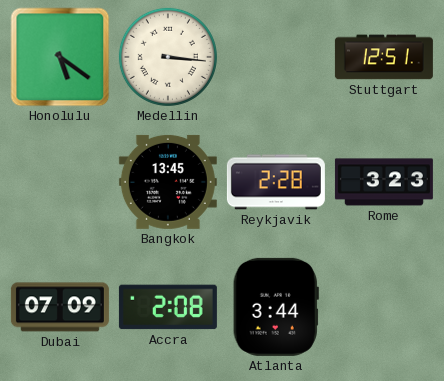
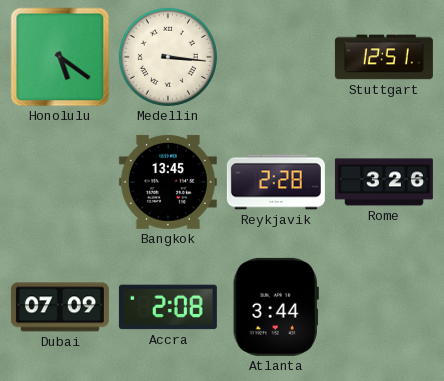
Rome: 3:23 -> 3:26
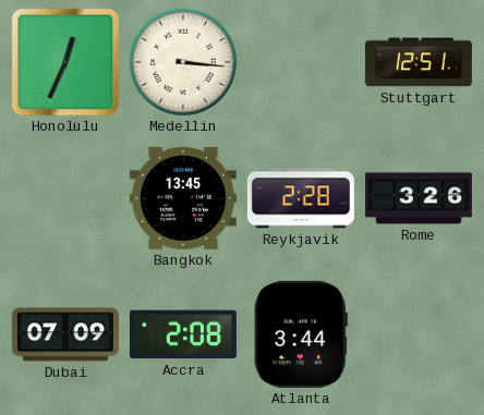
Honolulu: 5:21 -> 12:34
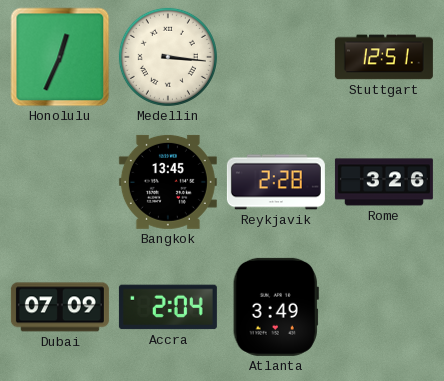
Accra: 2:08 -> 2:04
Atlanta: 3:44 -> 3:49
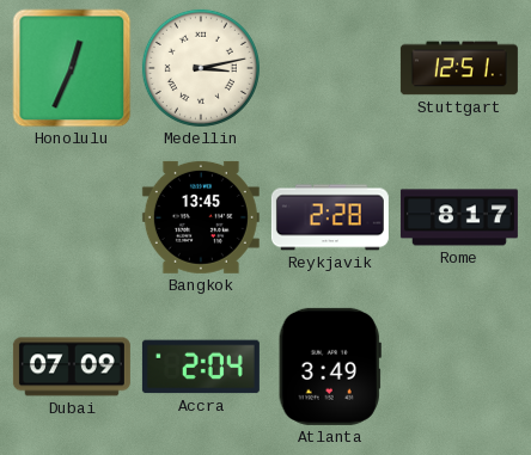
Medellin: 3:16 -> 3:13
Rome: 3:26 -> 8:17
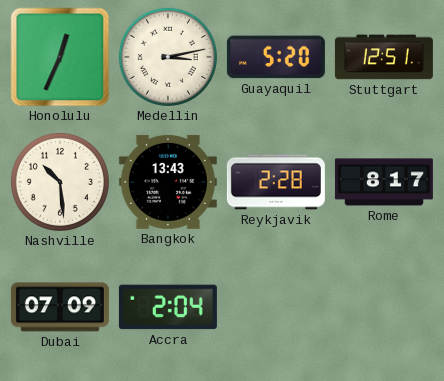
Guayaquil: none -> 5:20
Nashville: none -> 10:29
Bangkok: 13:45 -> 13:43
Atlanta: 3:49 -> none
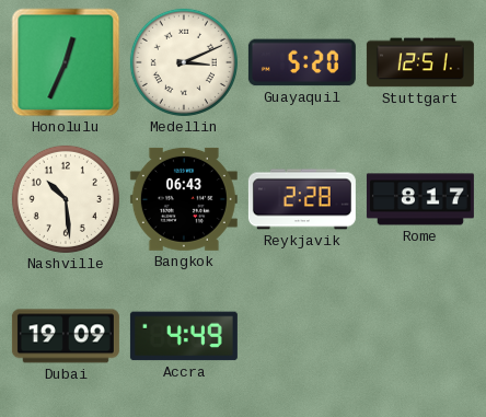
Medellin: 3:13 -> 3:11
Bangkok: 13:43 -> 06:43
Dubai: 07:09 -> 19:09
Accra: 2:04 -> 4:49
